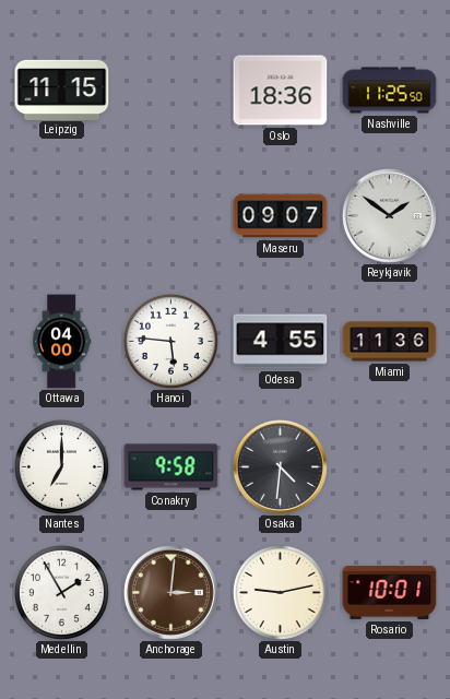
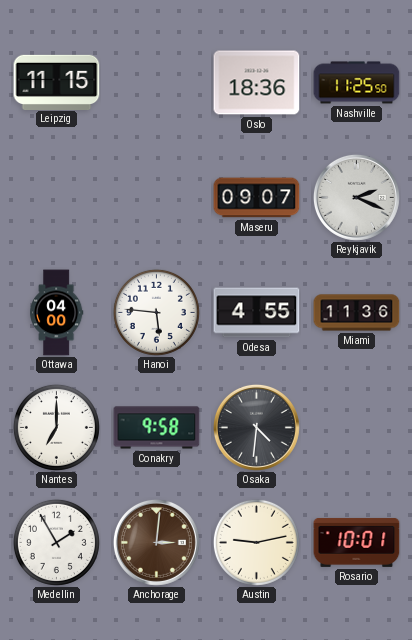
Reykjavik: 1:51 -> 2:19
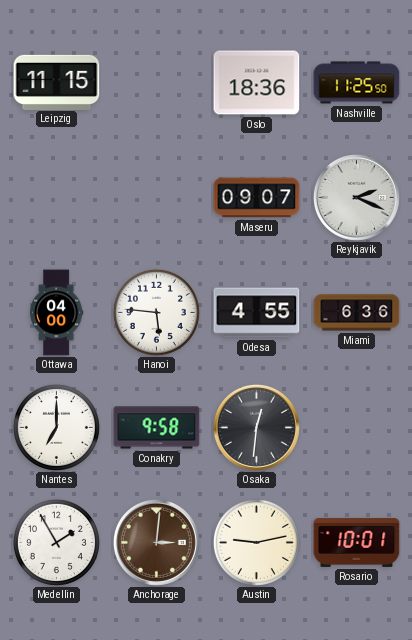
Miami: 11:36 -> 6:36
Osaka: 4:31 -> 12:31
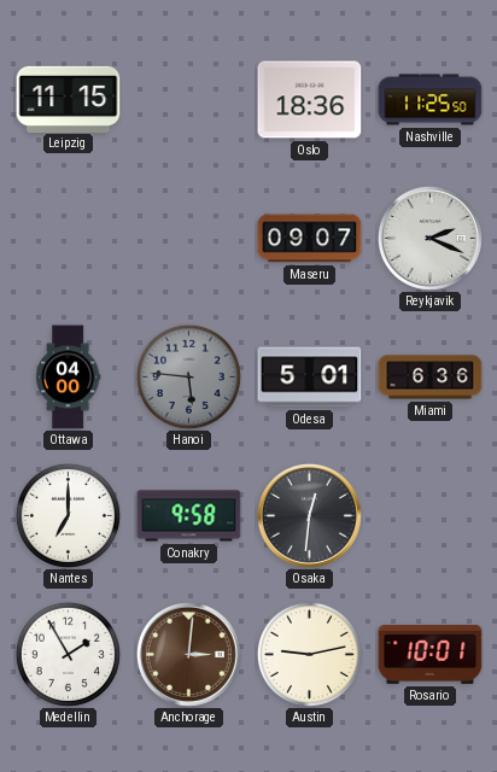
Hanoi dial: white -> grey
Odesa: 4:55 -> 5:01
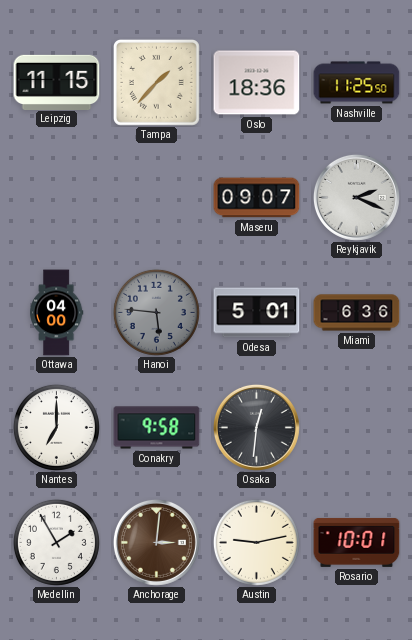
Tampa: none -> 1:37
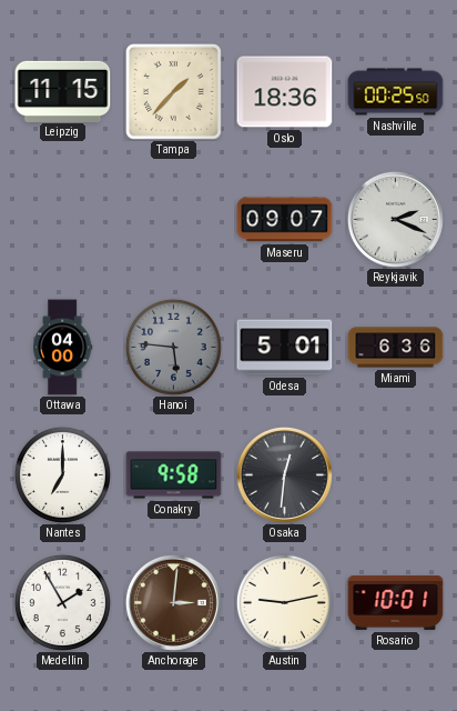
Nashville: 11:25 -> 00:25
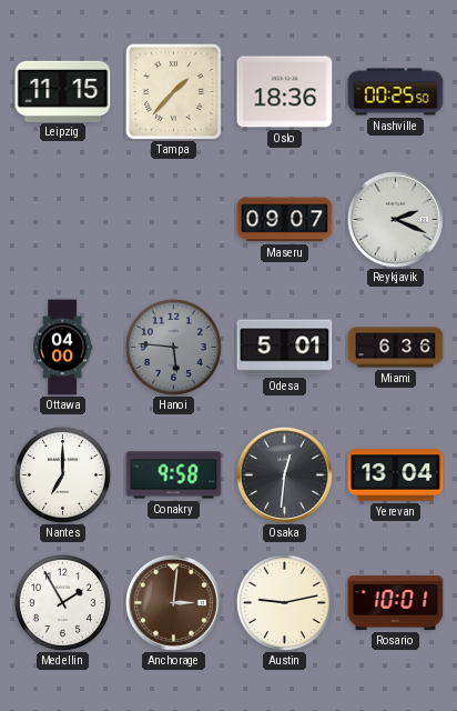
Yerevan: none -> 13:04
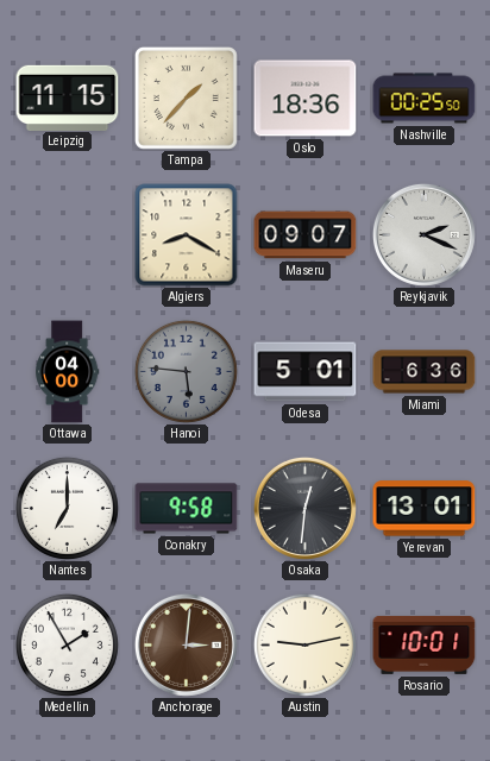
Algiers: none -> 8:20
Yerevan: 13:04 -> 13:01
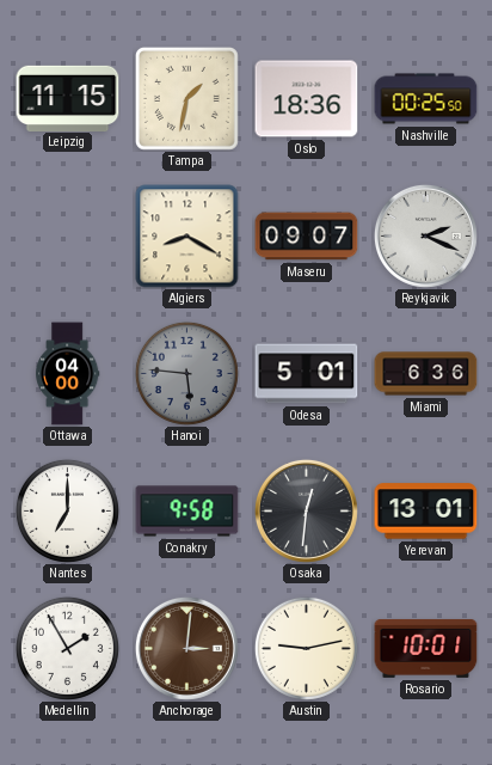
Tampa: 1:37 -> 1:32
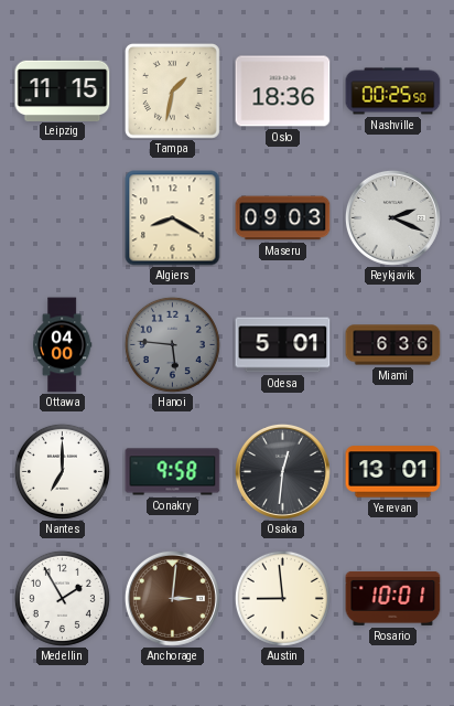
Maseru: 09:07 -> 09:03
Austin: 9:13 -> 8:59
